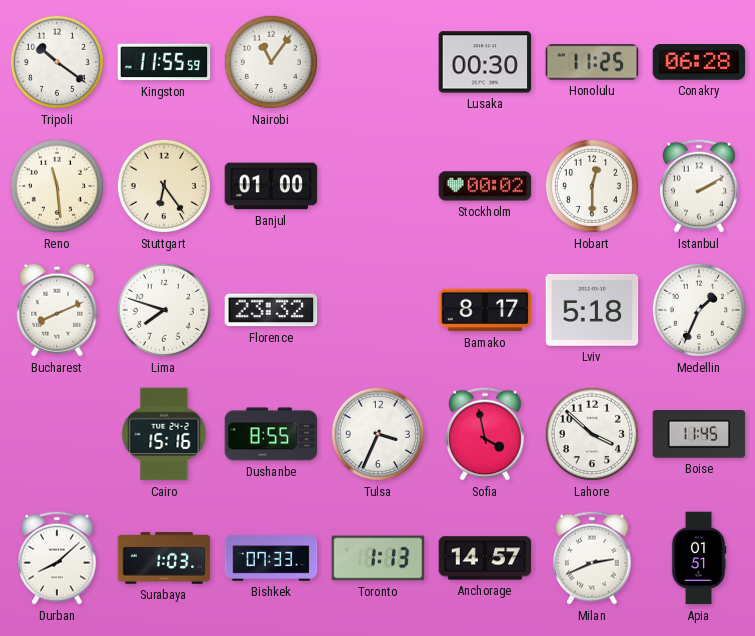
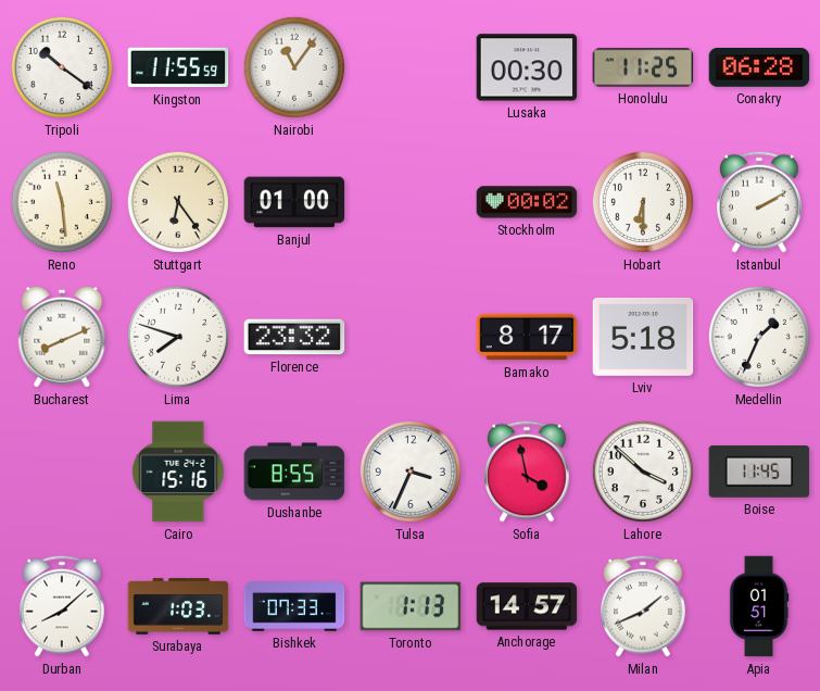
Hobart: 12:30 -> 6:30
Milan: 2:41 -> 1:41
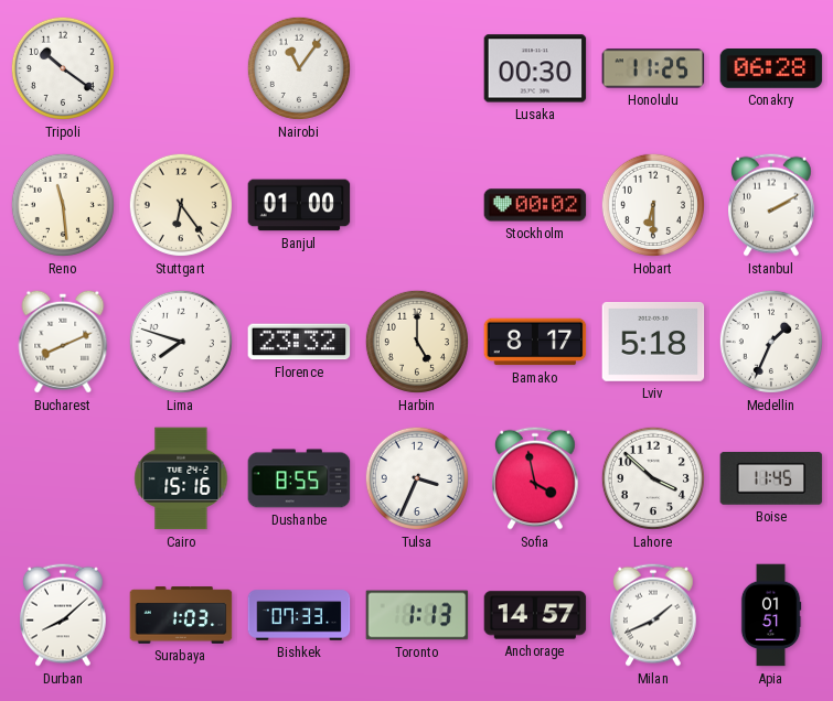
Kingston: 11:55 -> none
Harbin: none -> 5:00
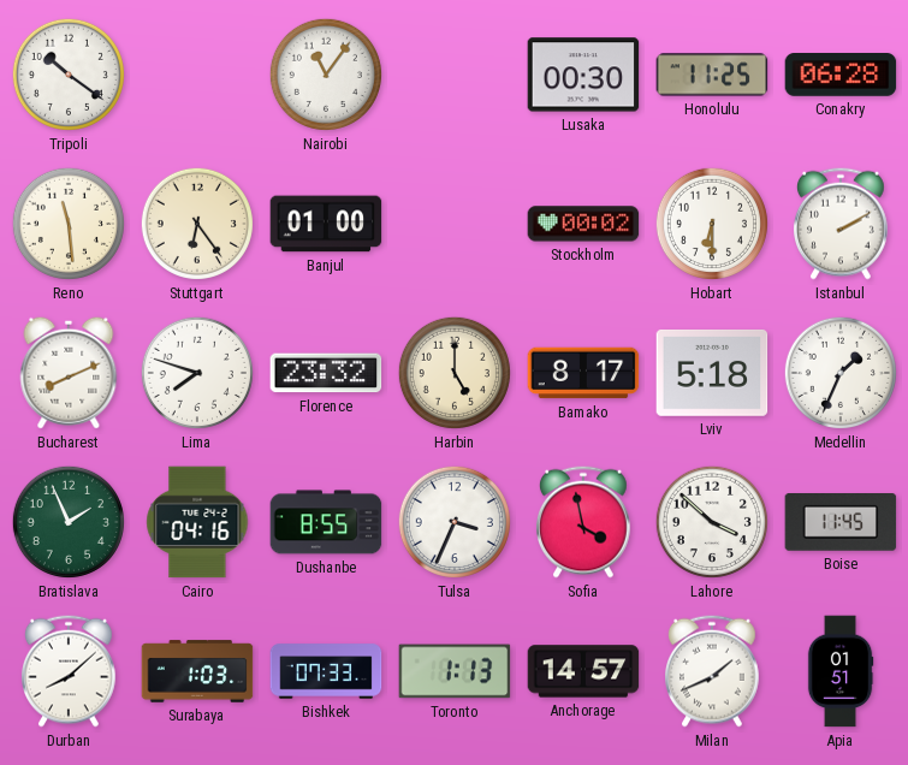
Bratislava: none -> 1:56
Cairo: 15:16 -> 04:16
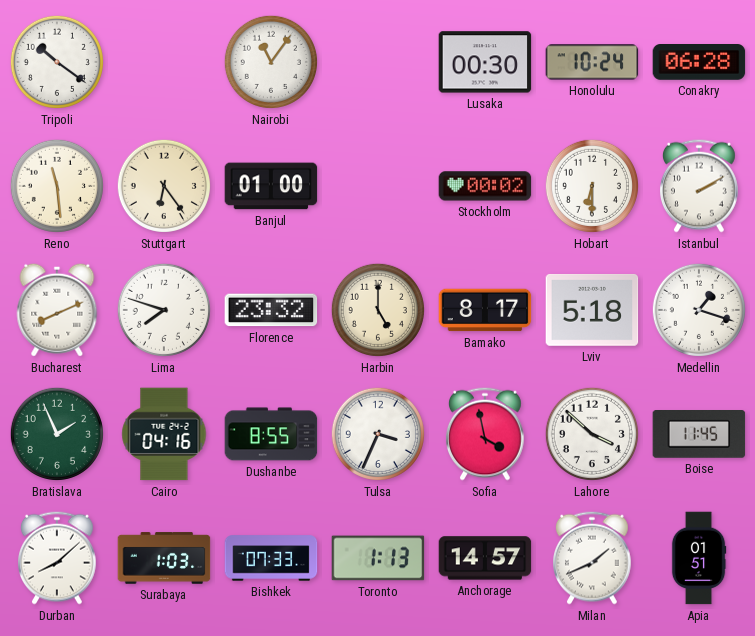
Honolulu: 11:25 -> 10:24
Medellin: 1:34 -> 1:18
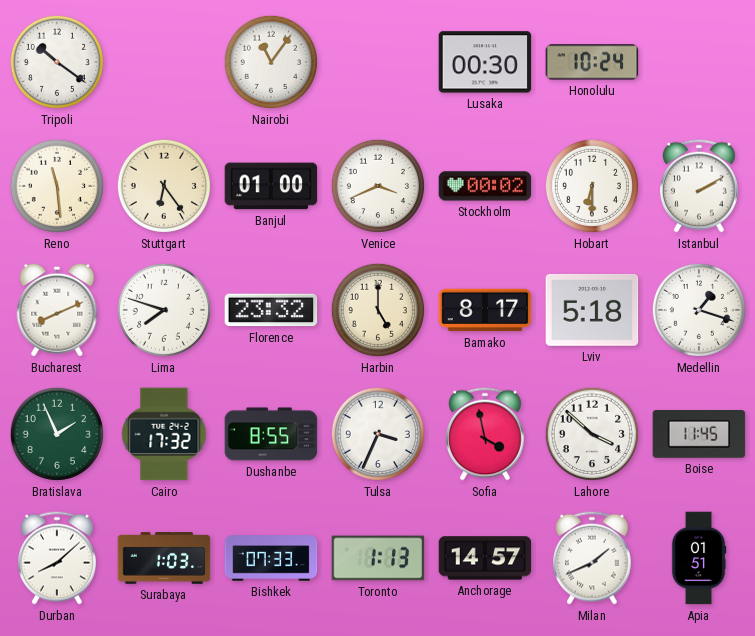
Conakry: 06:28 -> none
Venice: none -> 3:41
Cairo: 04:16 -> 17:32
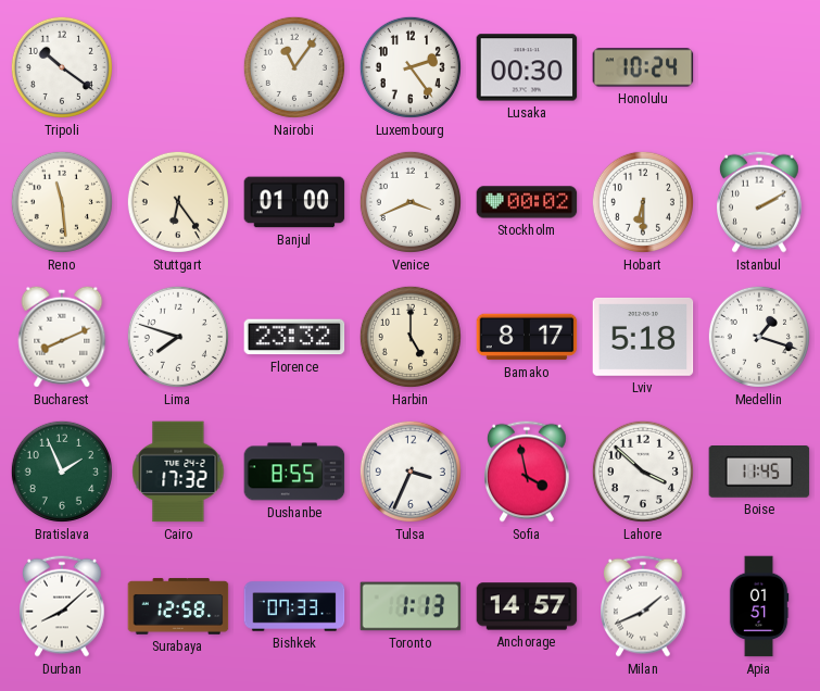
Luxembourg: none -> 2:24
Surabaya: 1:03 -> 12:58
